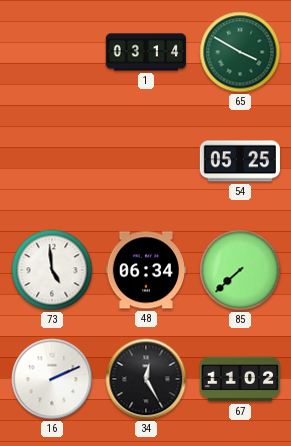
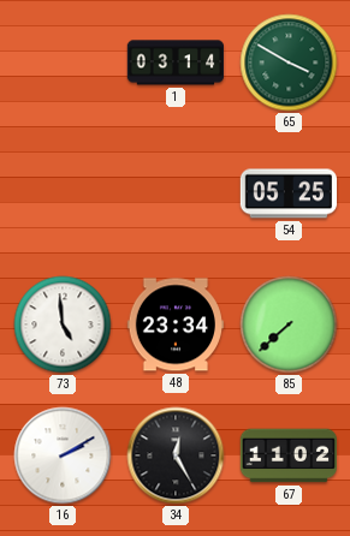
48: 06:34 -> 23:34
16: 2:11 -> 2:10
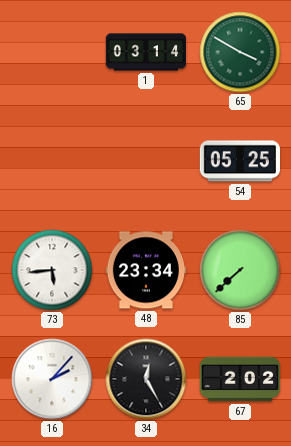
73: 4:59 -> 5:44
16: 2:10 -> 2:07
67: 11:02 -> 2:02
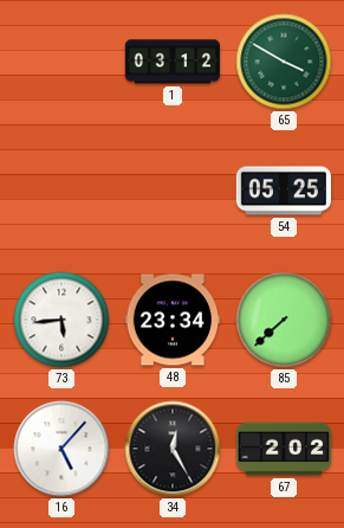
1: 03:14 -> 03:12
16: 2:07 -> 5:07
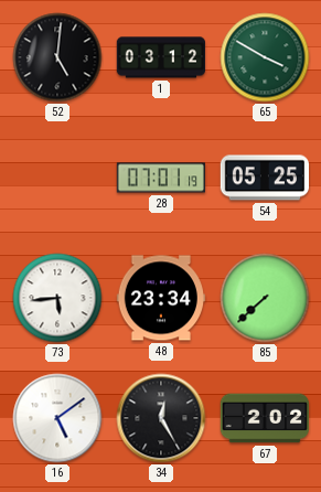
52: none -> 5:01
28: none -> 07:01
16: 5:07 -> 5:09
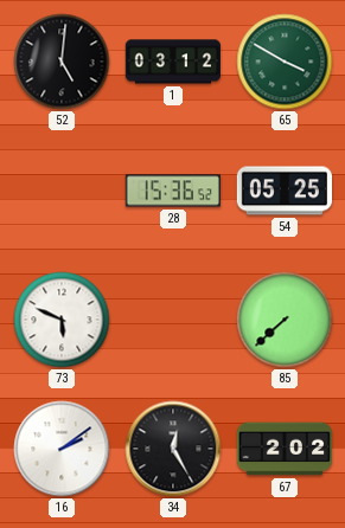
28: 07:01 -> 15:36
73: 5:44 -> 5:49
48: 23:34 -> none
16: 5:09 -> 2:09
